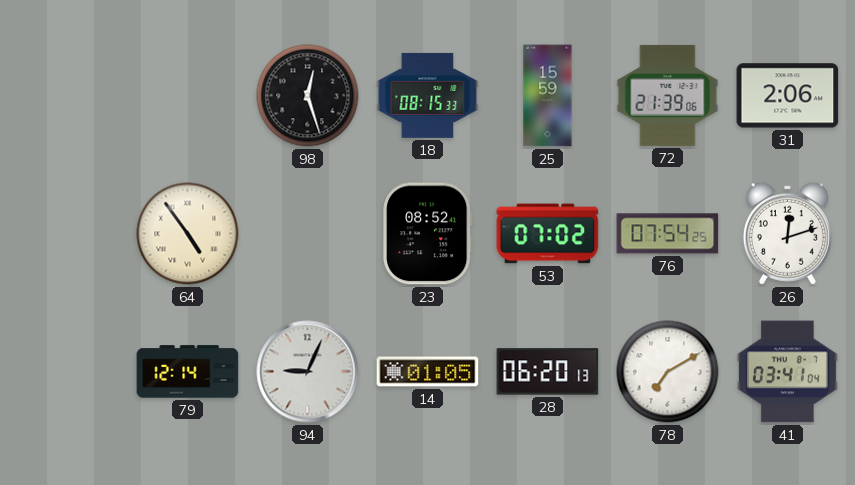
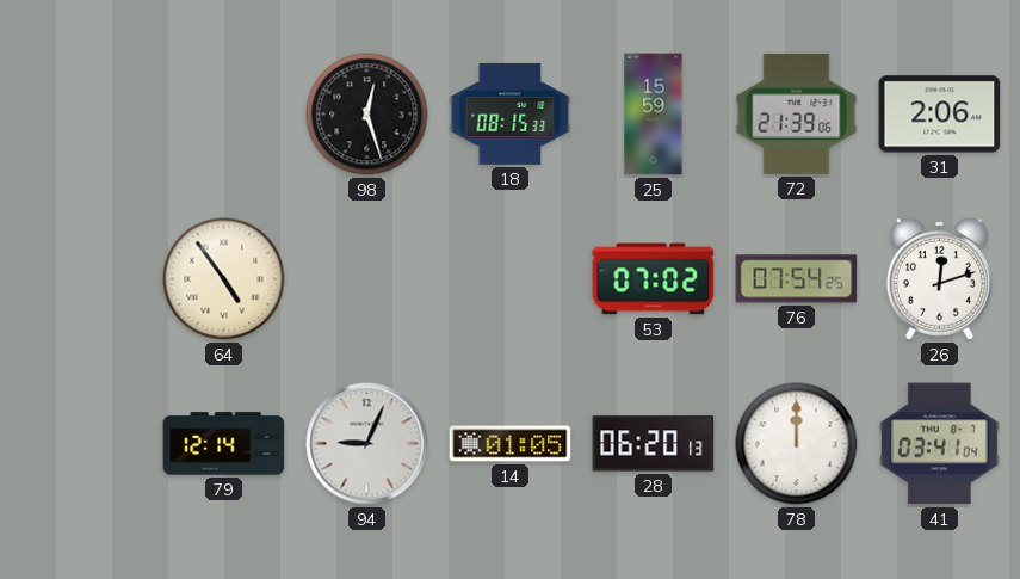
23: 08:52 -> none
78: 7:10 -> 12:00
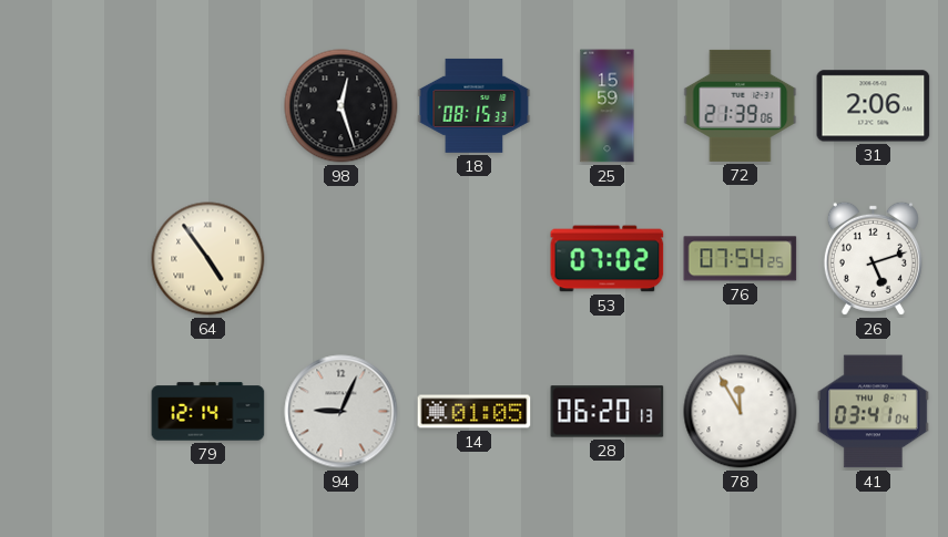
26: 12:12 -> 5:12
78: 12:00 -> 11:55
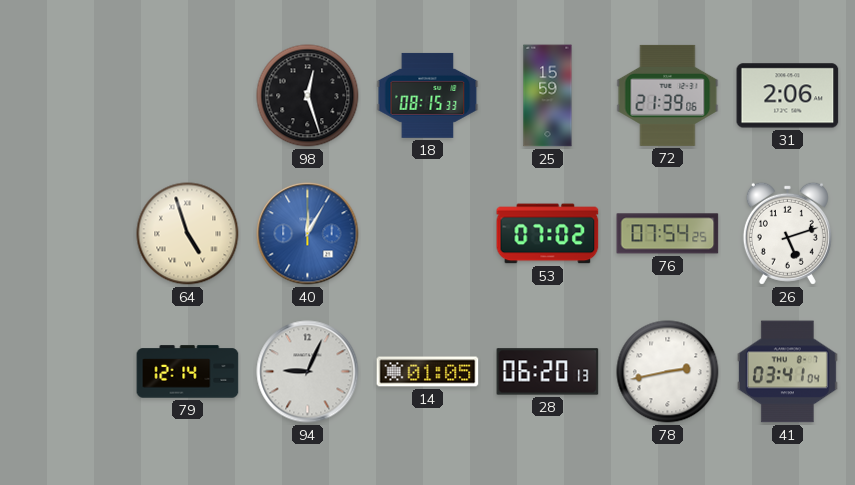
64: 4:54 -> 4:57
40: none -> 12:05
78: 11:55 -> 2:43
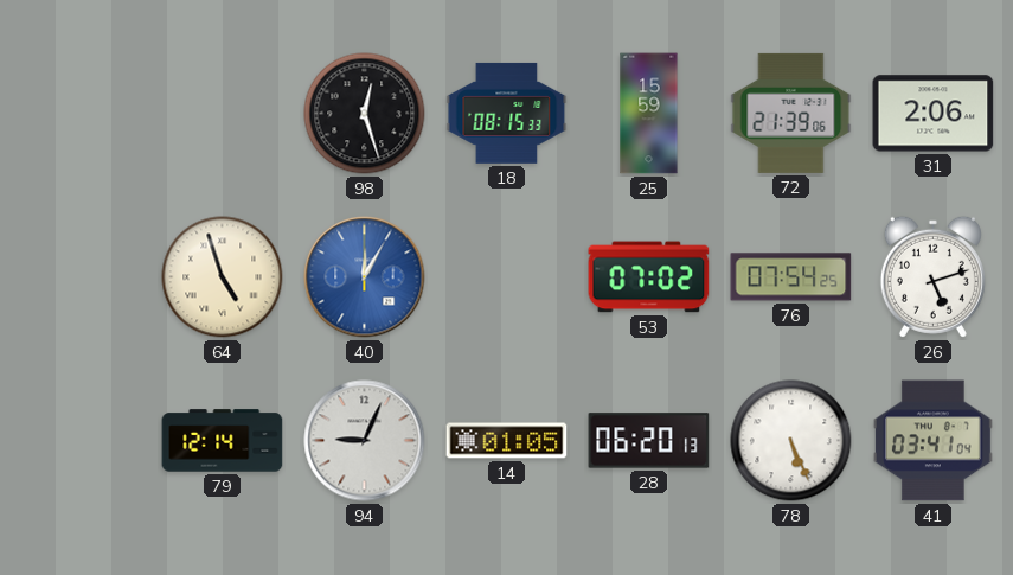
78: 2:43 -> 5:26
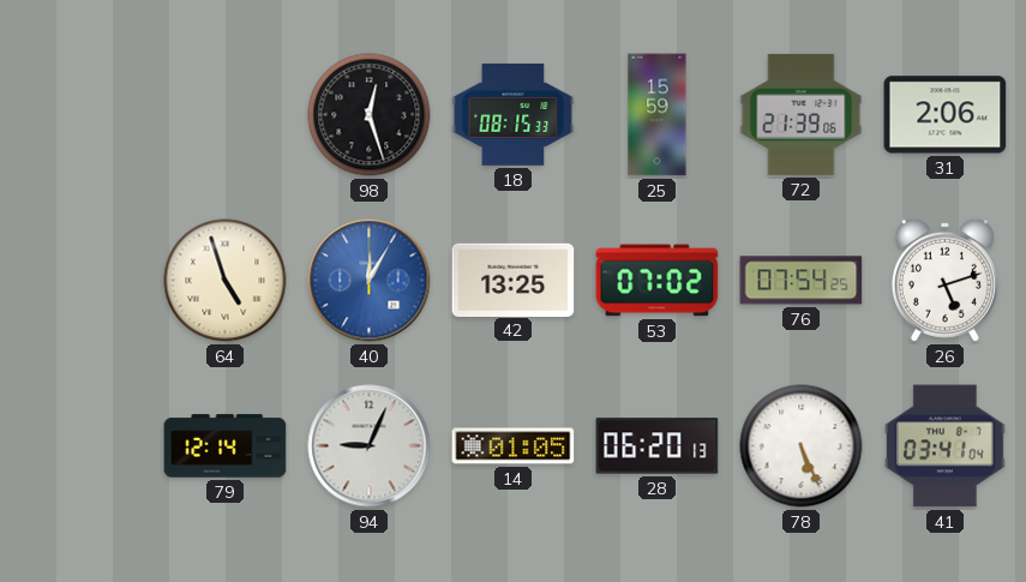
42: none -> 13:25
